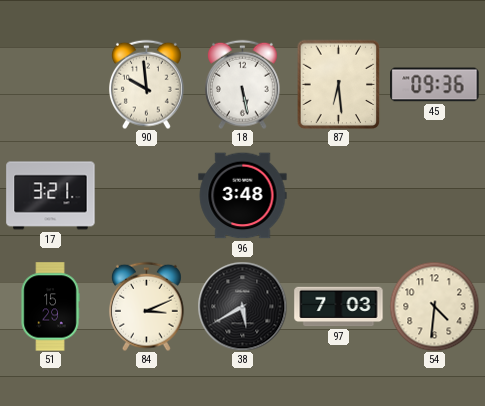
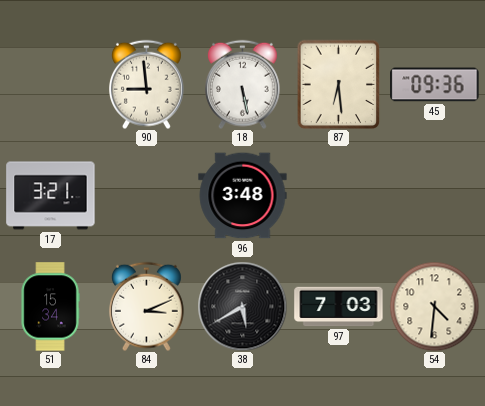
90: 9:59 -> 8:59
51: 15:29 -> 15:34
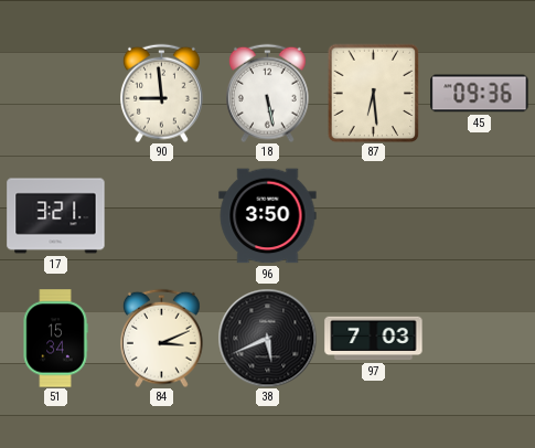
96: 3:48 -> 3:50
38: 5:40 -> 5:41
54: 4:31 -> none
